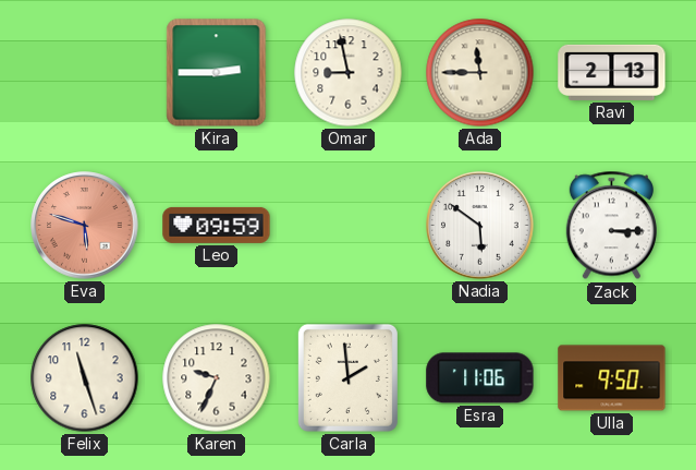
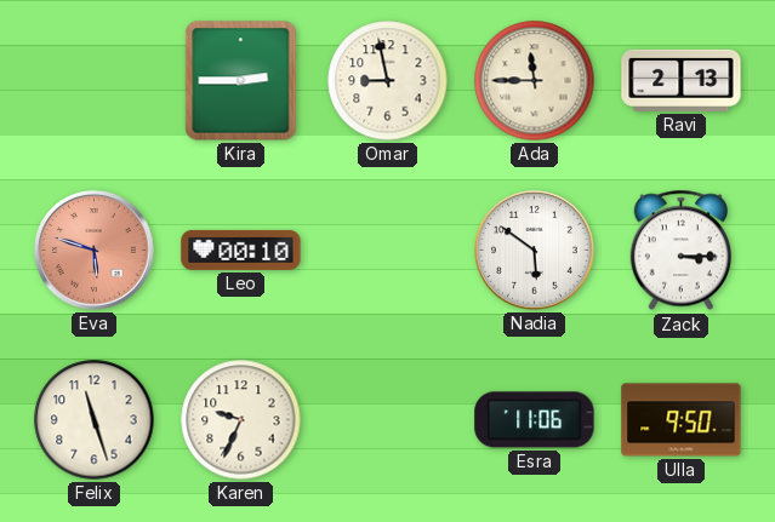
Leo: 09:59 -> 00:10
Carla: 1:59 -> none
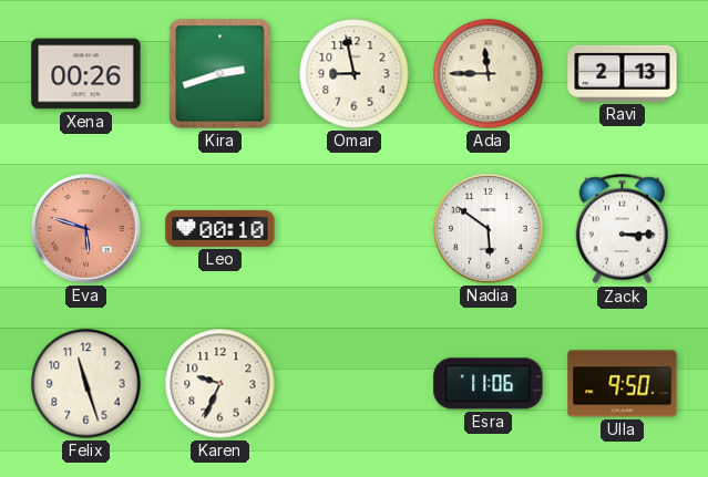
Xena: none -> 00:26
Kira: 2:45 -> 2:42
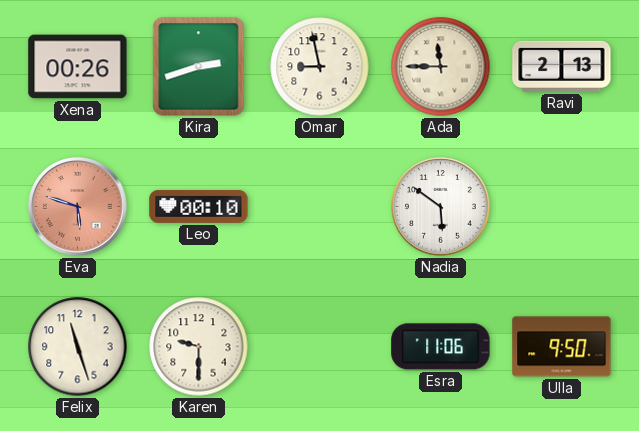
Zack: 3:15 -> none
Karen: 9:34 -> 9:30
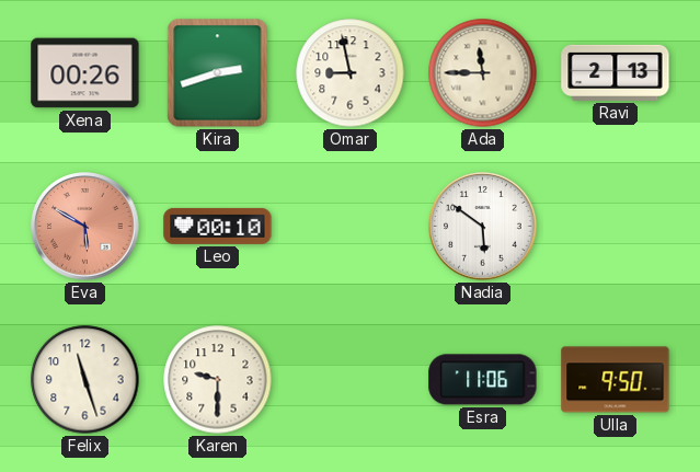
Eva: 5:48 -> 5:50
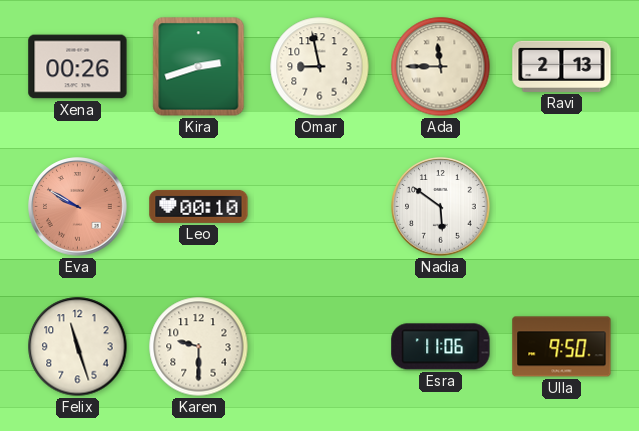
Eva: 5:50 -> 9:50
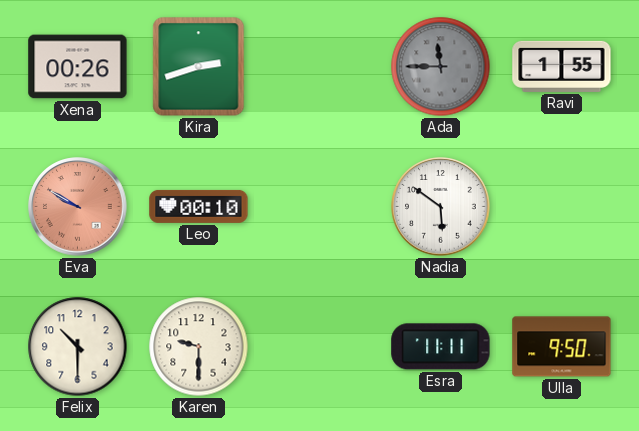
Omar: 8:58 -> none
Ada dial: cream -> grey
Ravi: 2:13 -> 1:55
Felix: 11:27 -> 10:30
Esra: 11:06 -> 11:11
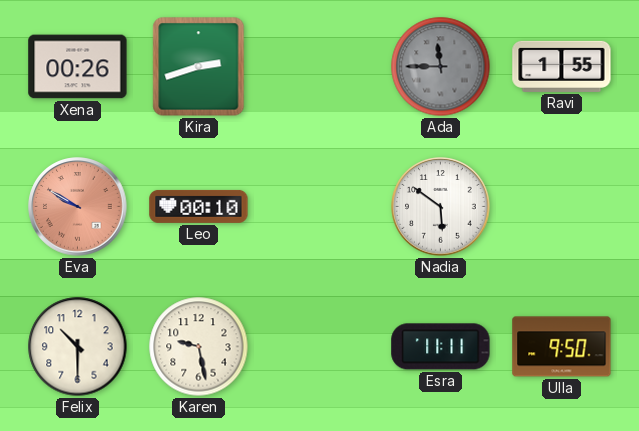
Karen: 9:30 -> 9:28
